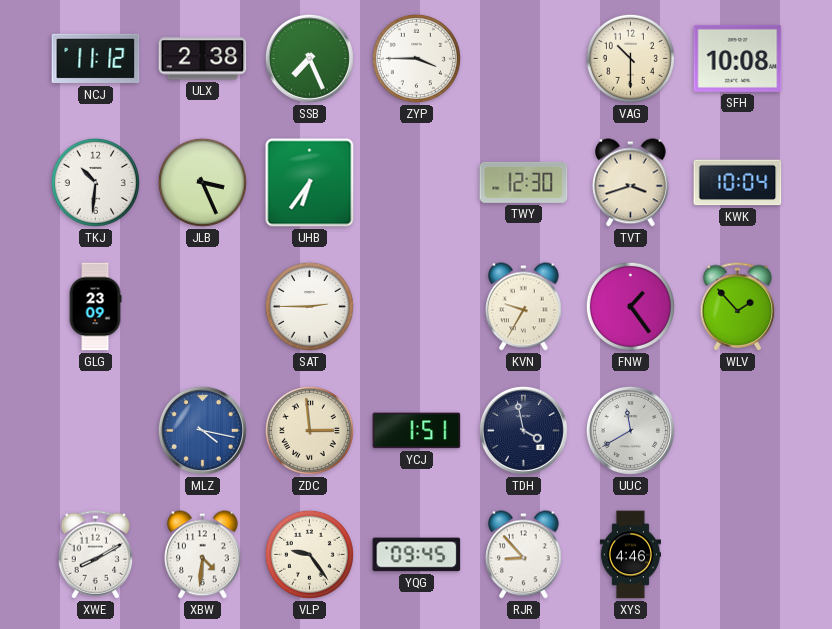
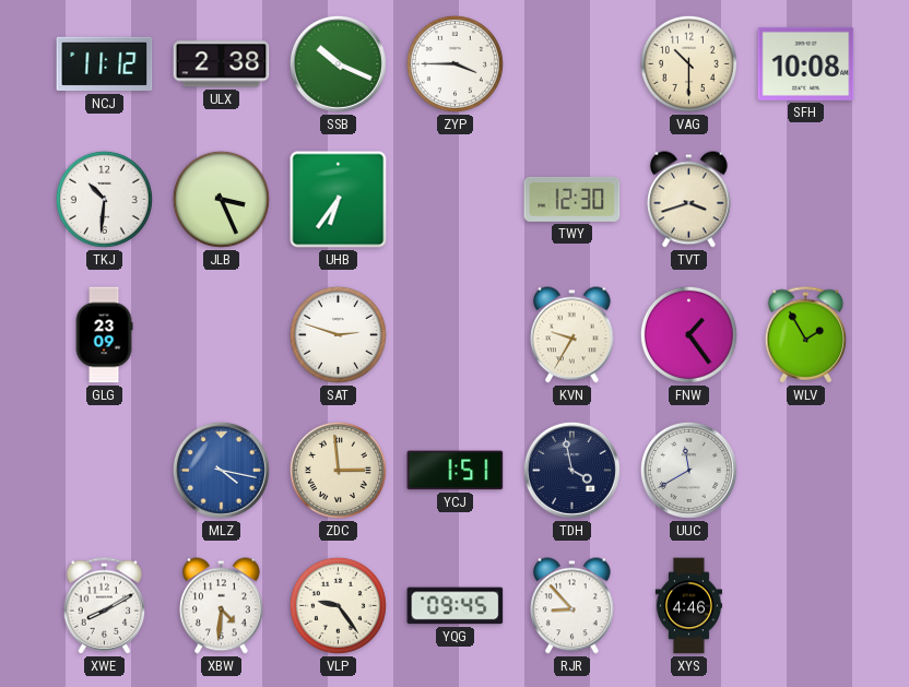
SSB: 7:26 -> 10:19
KWK: 10:04 -> none
SAT: 2:45 -> 2:48
WLV: 1:53 -> 1:55
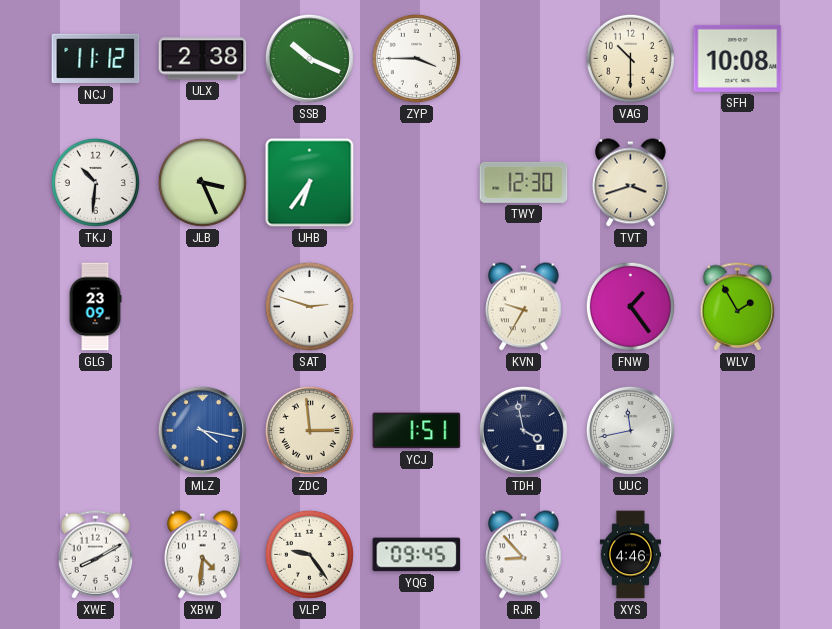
UUC: 11:40 -> 11:43
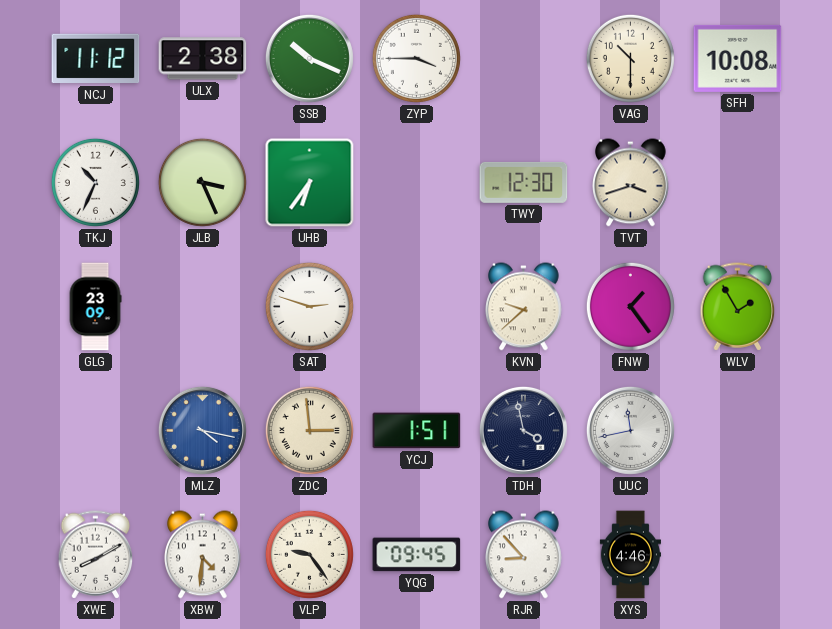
TKJ: 10:31 -> 10:34
KVN: 9:35 -> 9:38
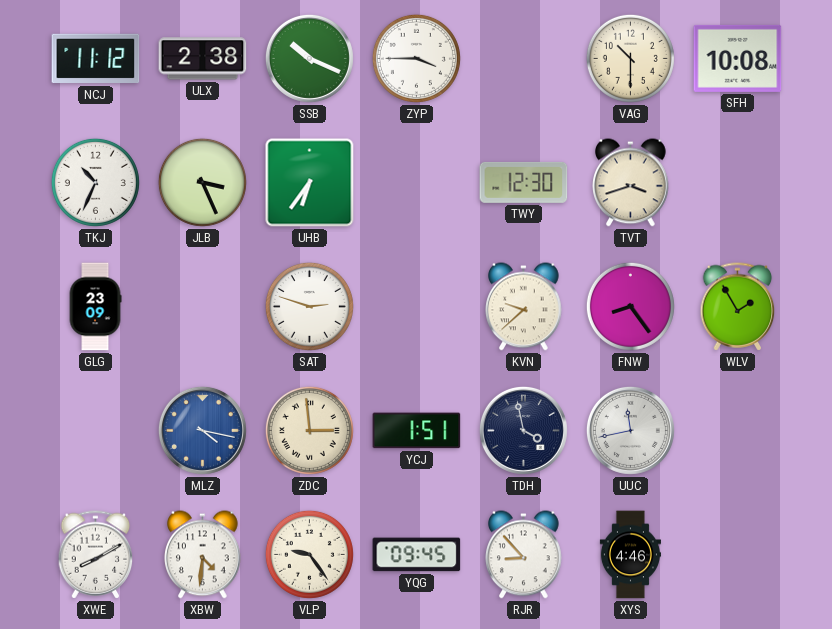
FNW: 1:24 -> 8:24
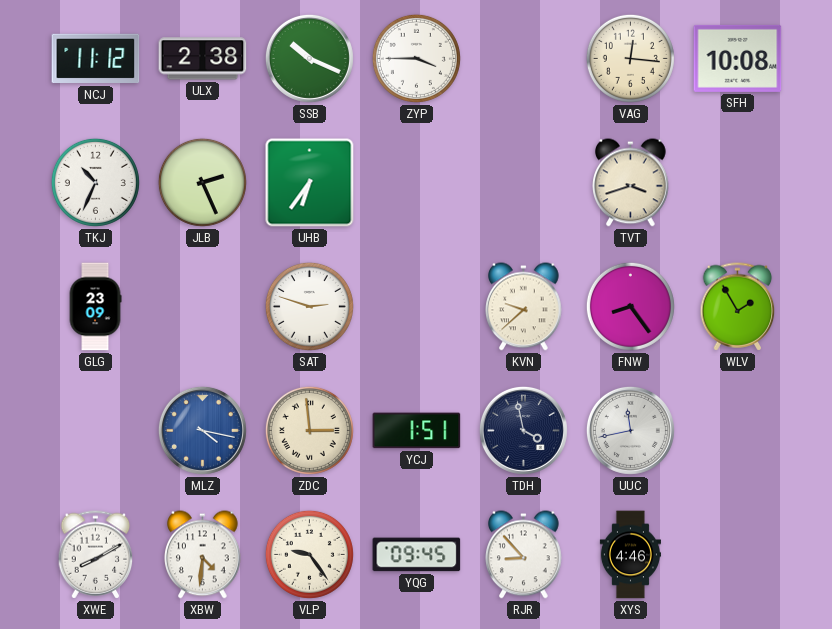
VAG: 10:30 -> 12:16
JLB: 3:26 -> 2:26
TWY: 12:30 -> none
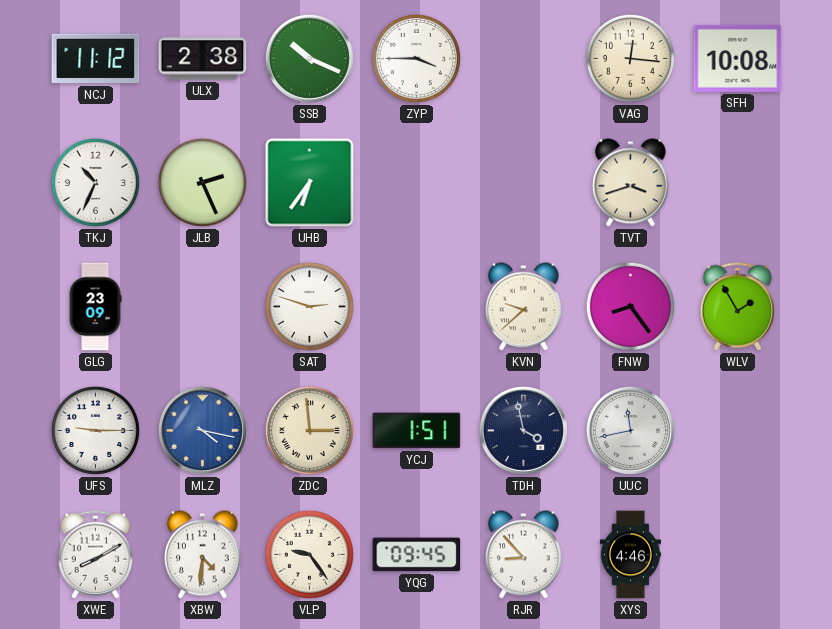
UFS: none -> 9:15
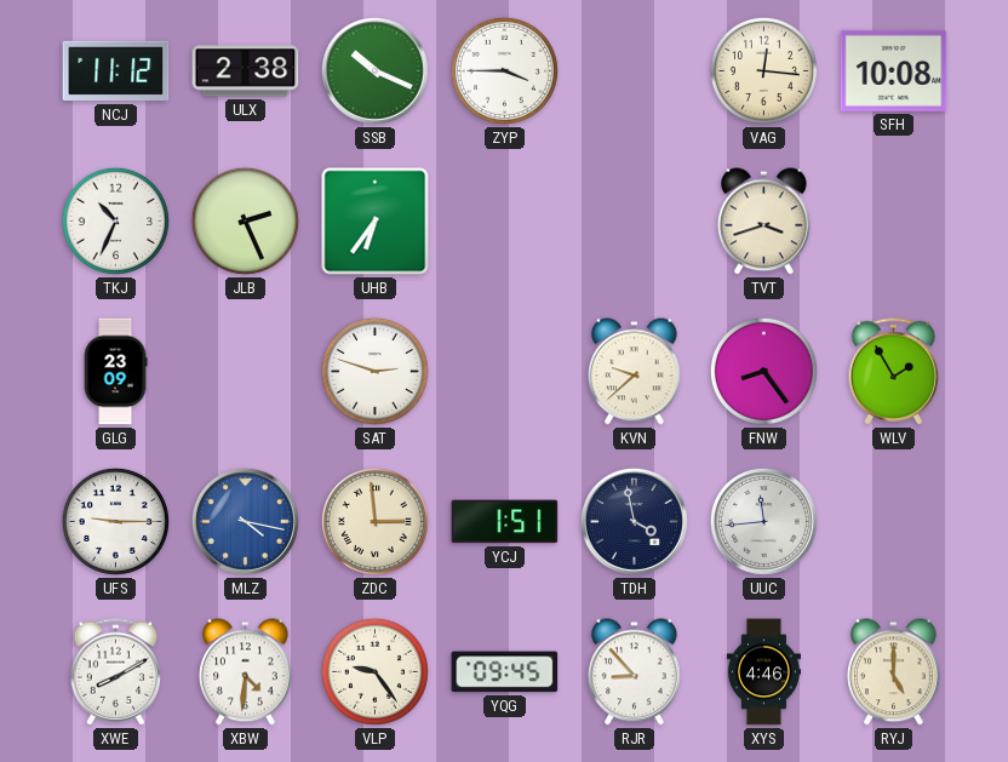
UUC: 11:43 -> 11:44
RYJ: none -> 5:00
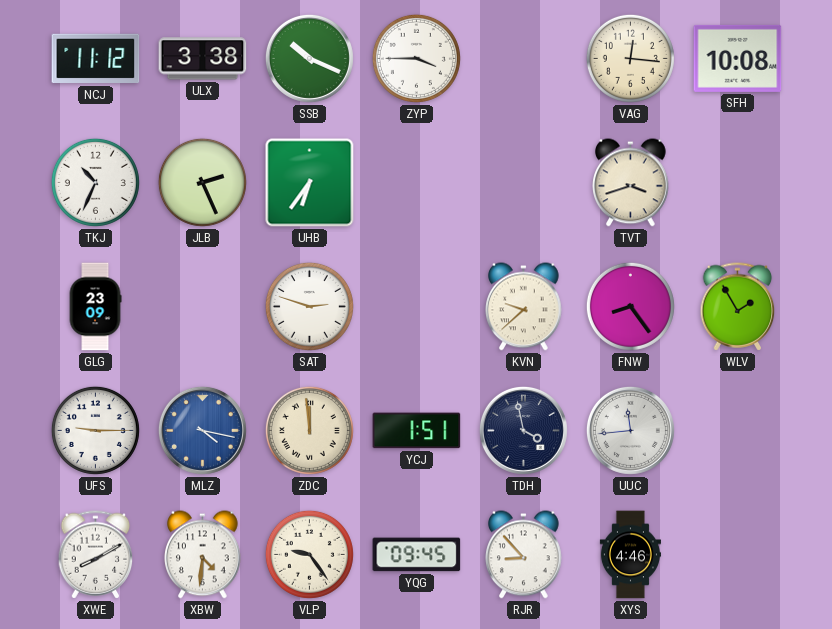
ULX: 2:38 -> 3:38
ZDC: 2:59 -> 11:59
RYJ: 5:00 -> none
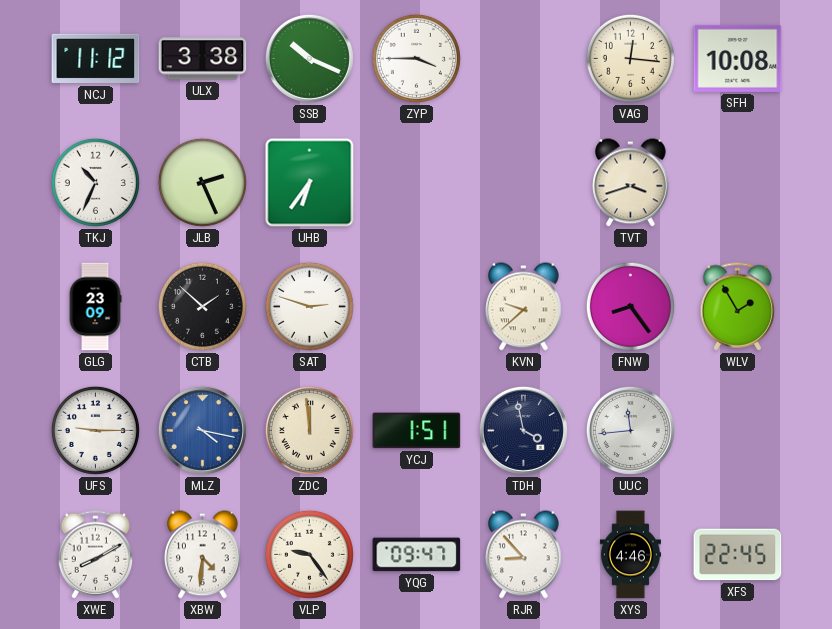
CTB: none -> 1:52
YQG: 09:45 -> 09:47
XFS: none -> 22:45
